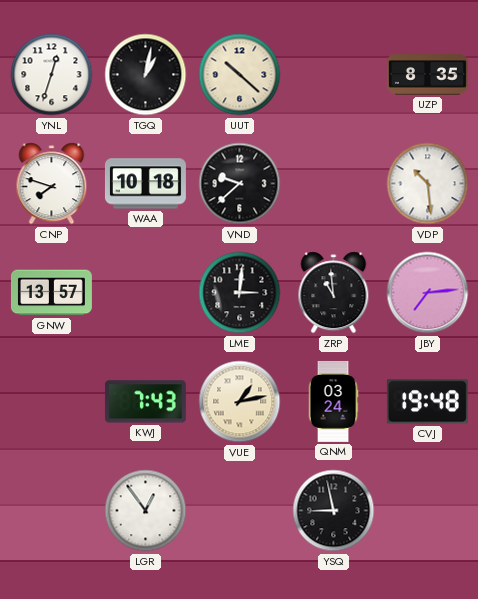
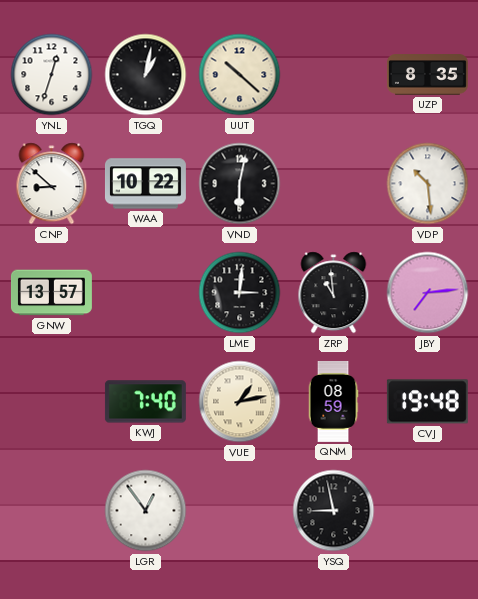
CNP: 7:48 -> 8:52
WAA: 10:18 -> 10:22
VND: 9:38 -> 6:02
KWJ: 7:43 -> 7:40
QNM: 03:24 -> 08:59
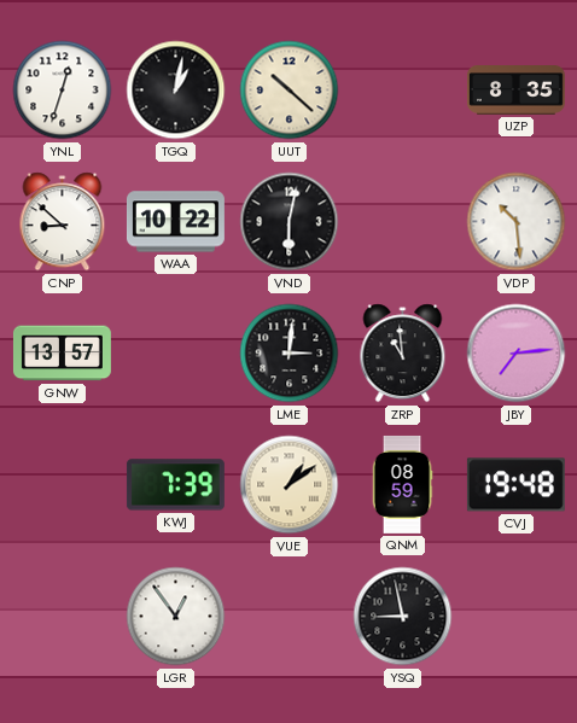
KWJ: 7:40 -> 7:39
VUE: 1:13 -> 1:09
